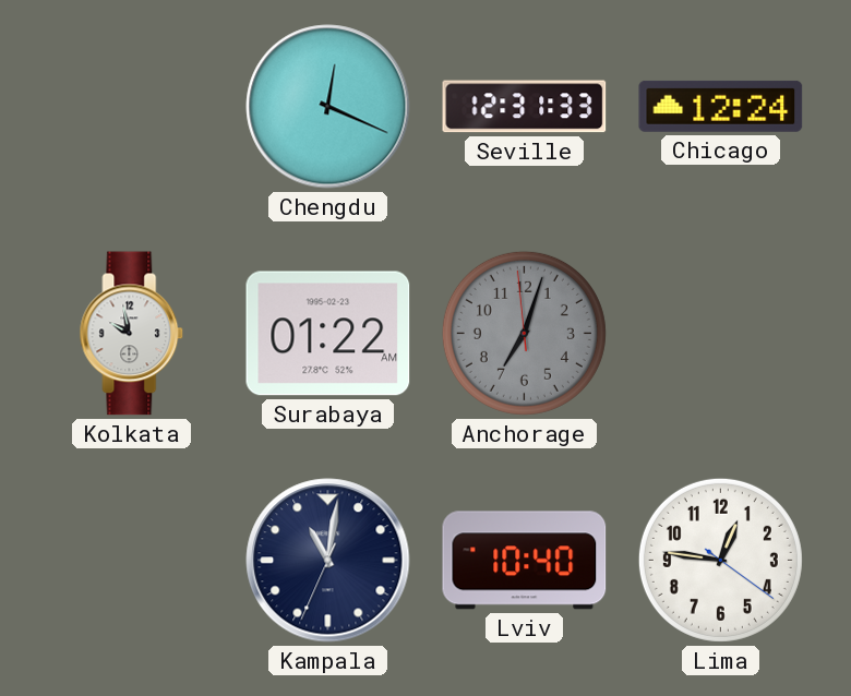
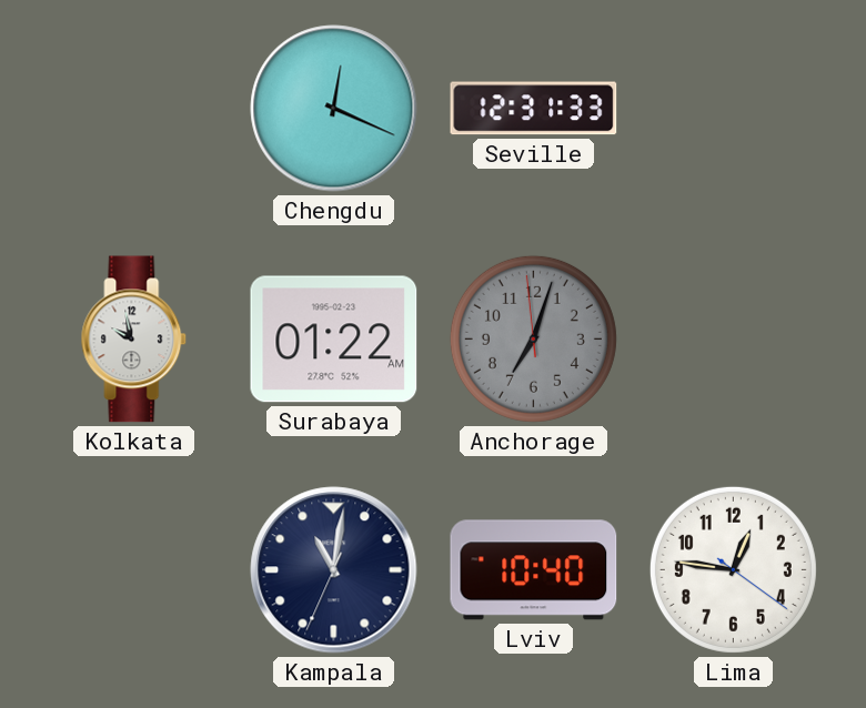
Chicago: 12:24 -> none
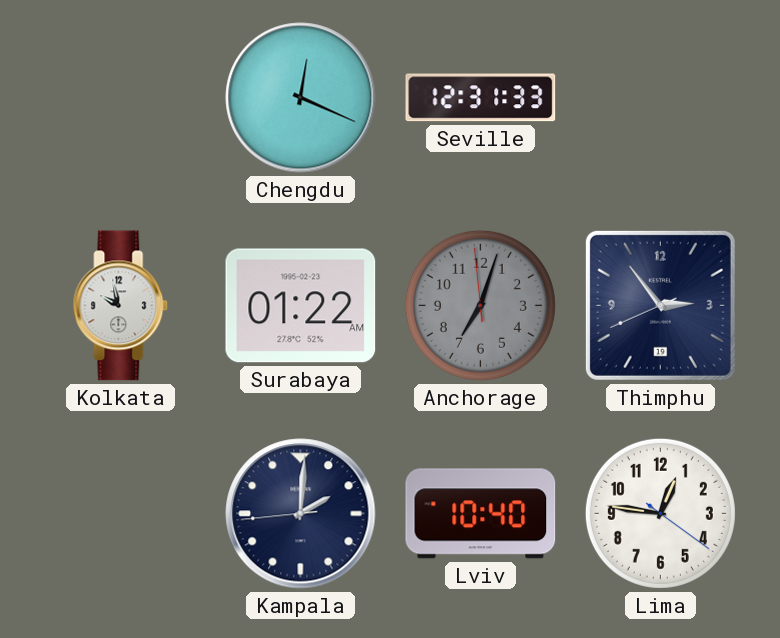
Thimphu: none -> 2:53
Kampala: 11:01 -> 2:00
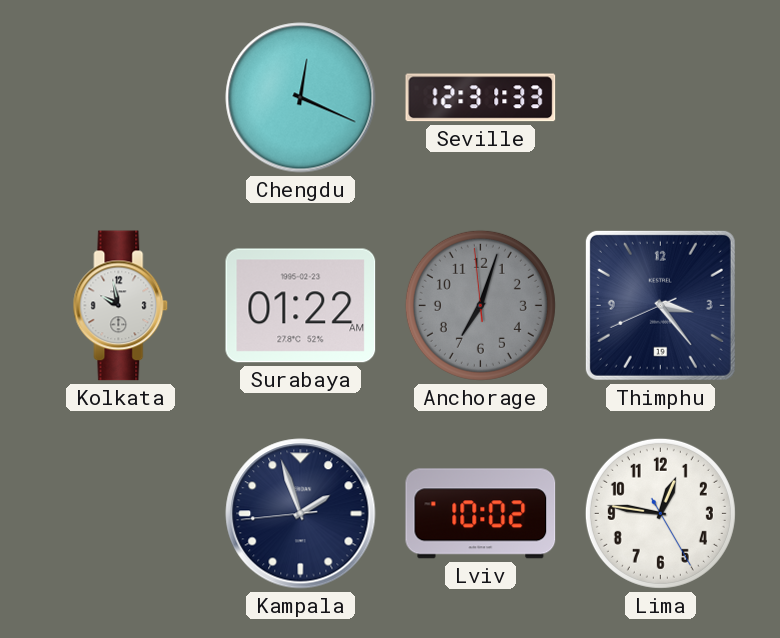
Thimphu: 2:53 -> 3:23
Kampala: 2:00 -> 1:56
Lviv: 10:40 -> 10:02
Lima: 12:46:21 -> 12:46:25
